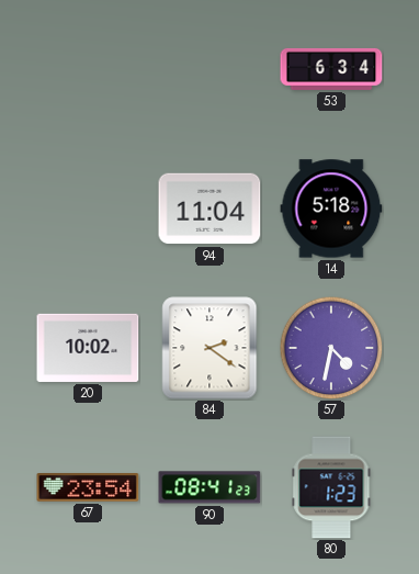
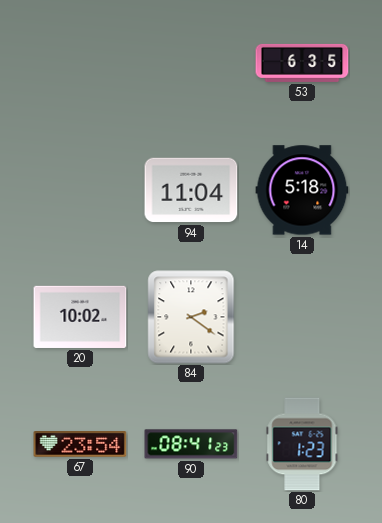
53: 6:34 -> 6:35
57: 4:32 -> none
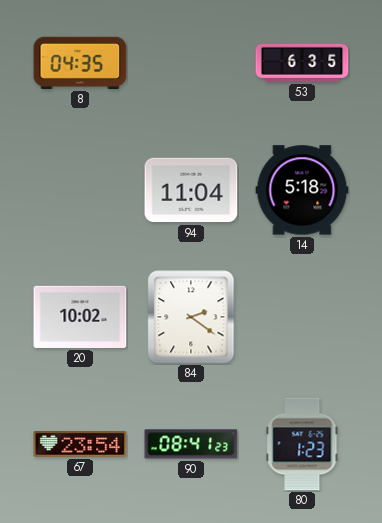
8: none -> 04:35
